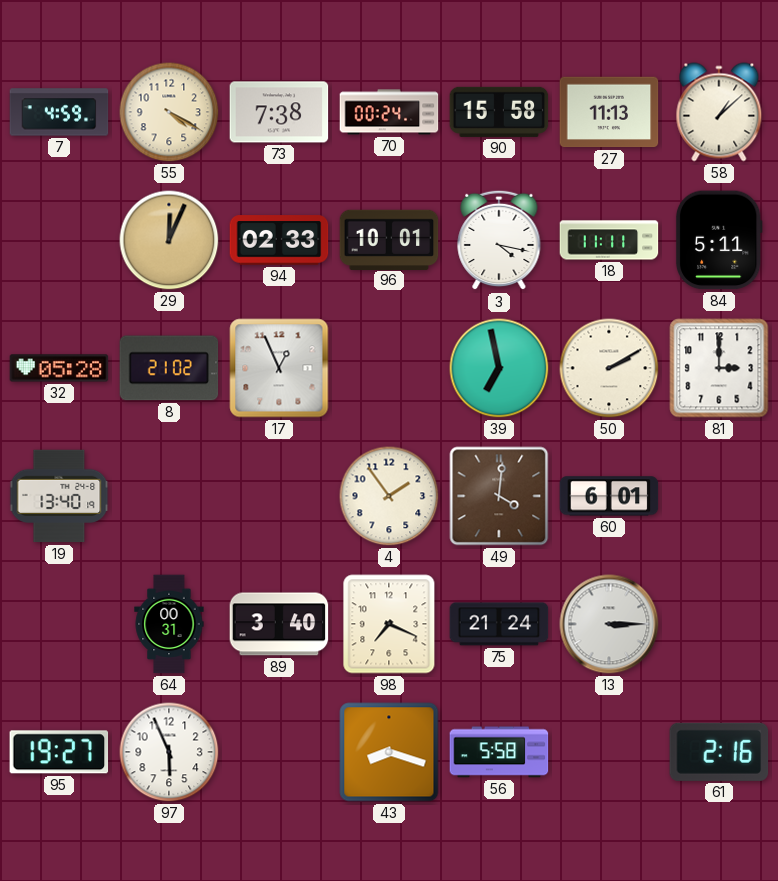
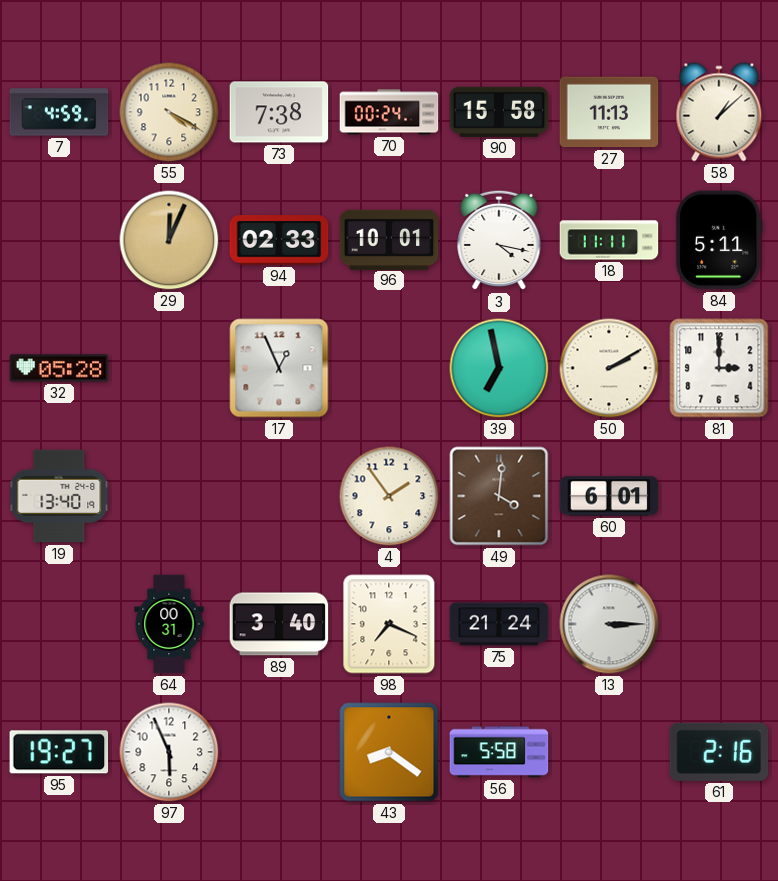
8: 21:02 -> none
43: 8:18 -> 8:21
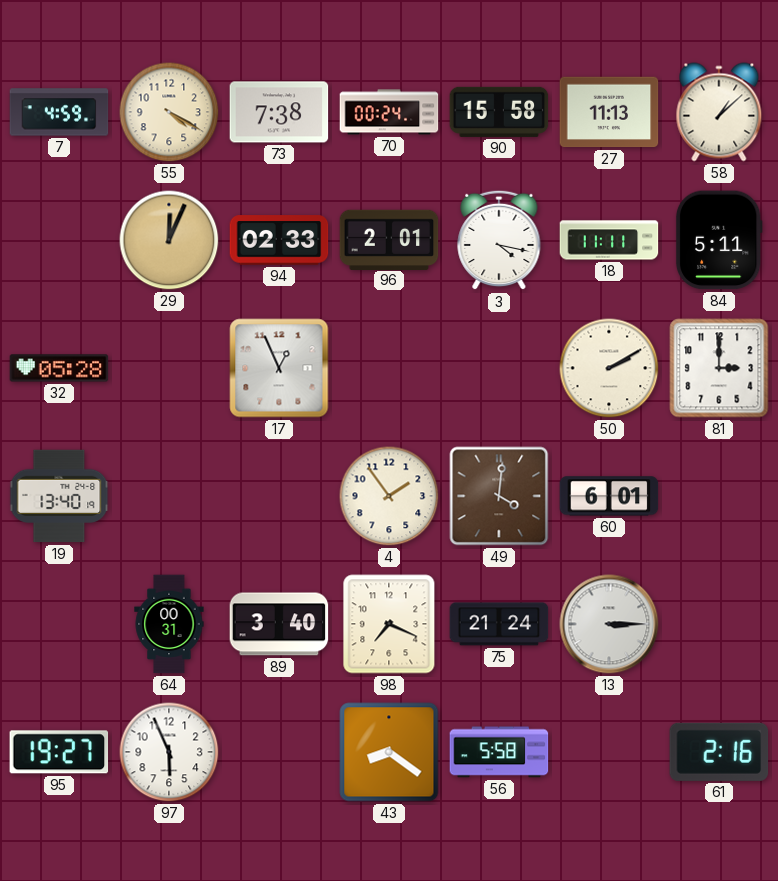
96: 10:01 -> 2:01
39: 6:58 -> none
